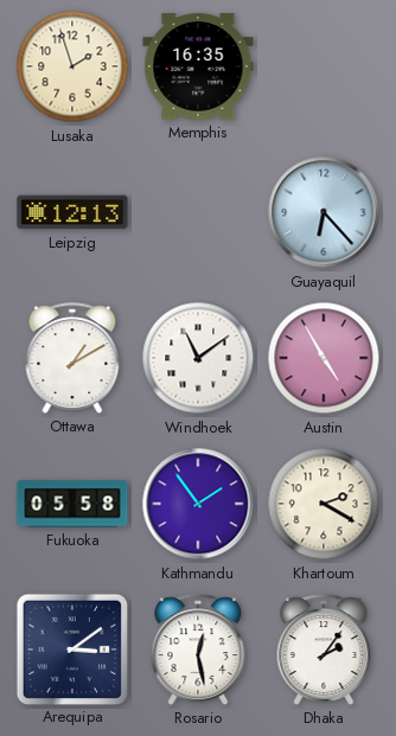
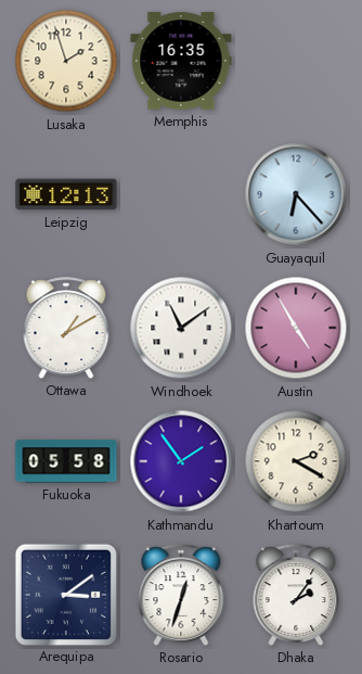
Rosario: 12:28 -> 12:33
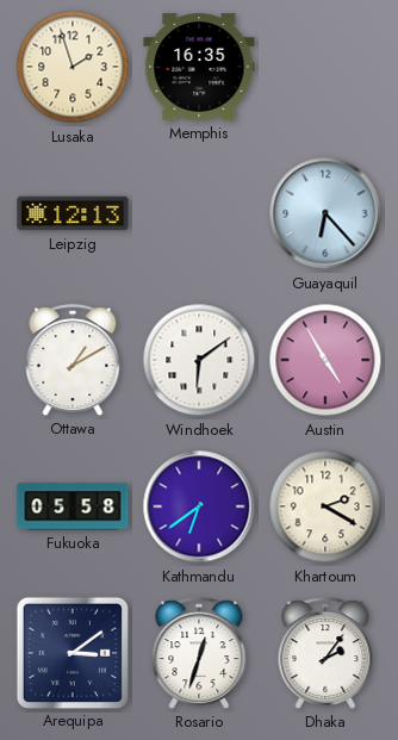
Windhoek: 11:09 -> 6:09
Kathmandu: 1:54 -> 6:39
